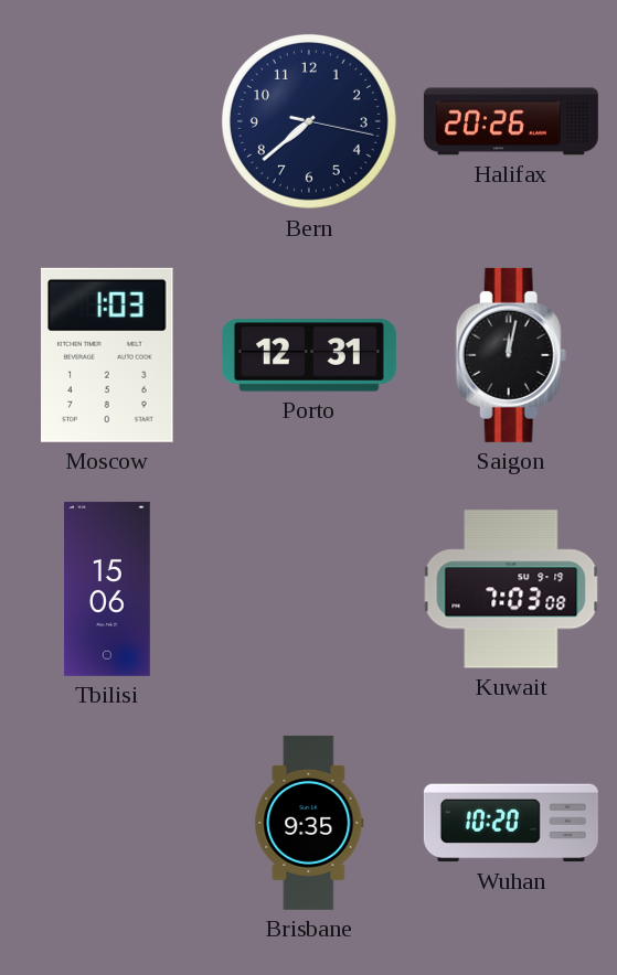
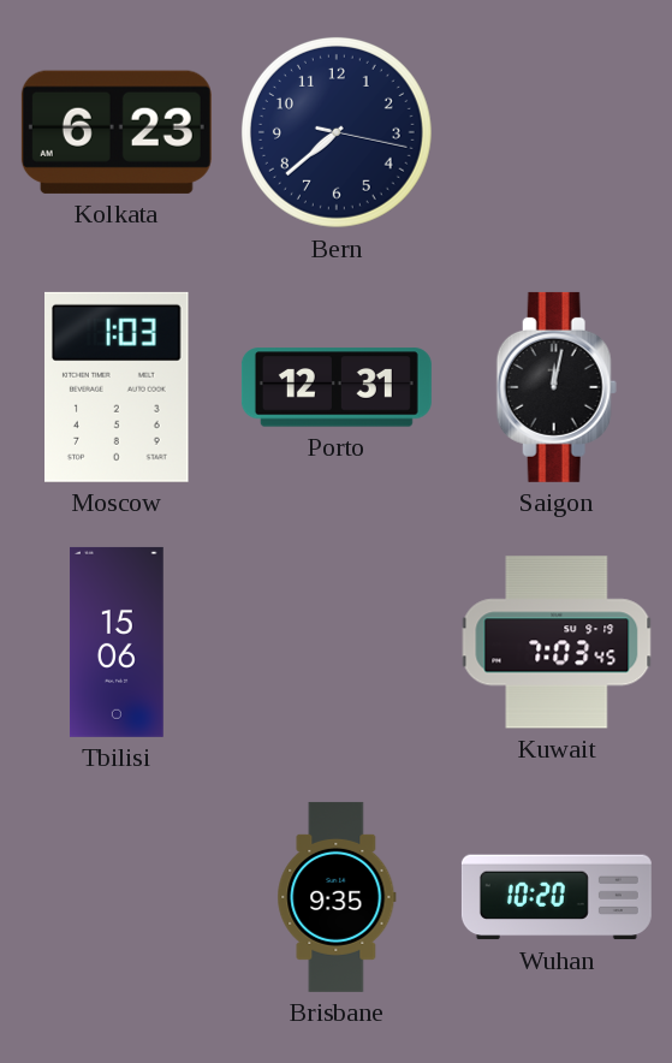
Kolkata: none -> 6:23
Halifax: 20:26 -> none
Kuwait: 7:03:08 -> 7:03:45
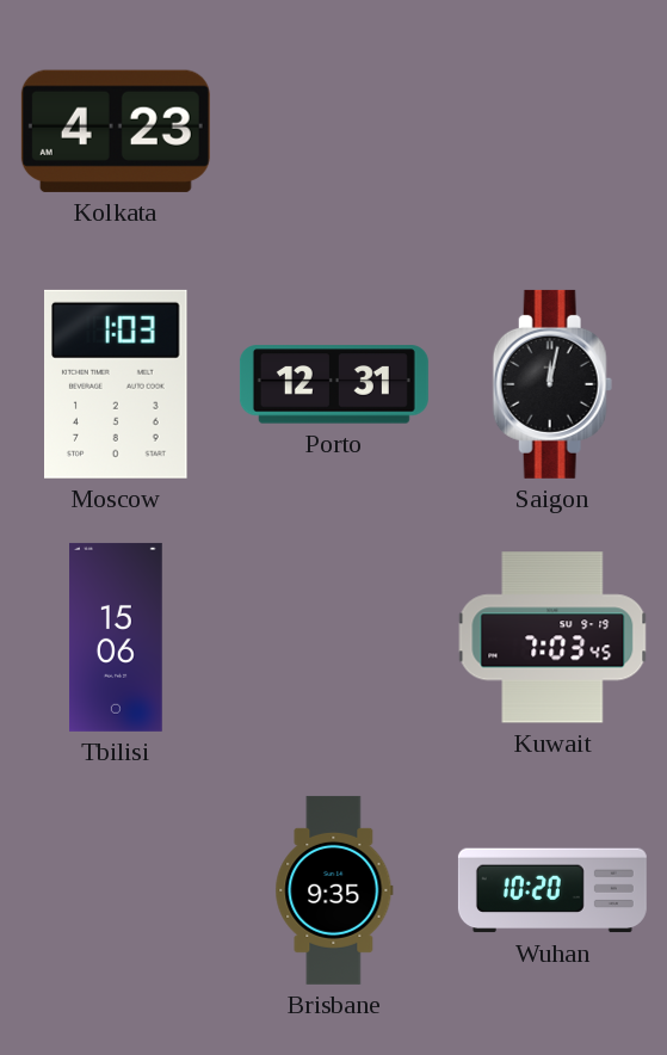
Kolkata: 6:23 -> 4:23
Bern: 7:38 -> none
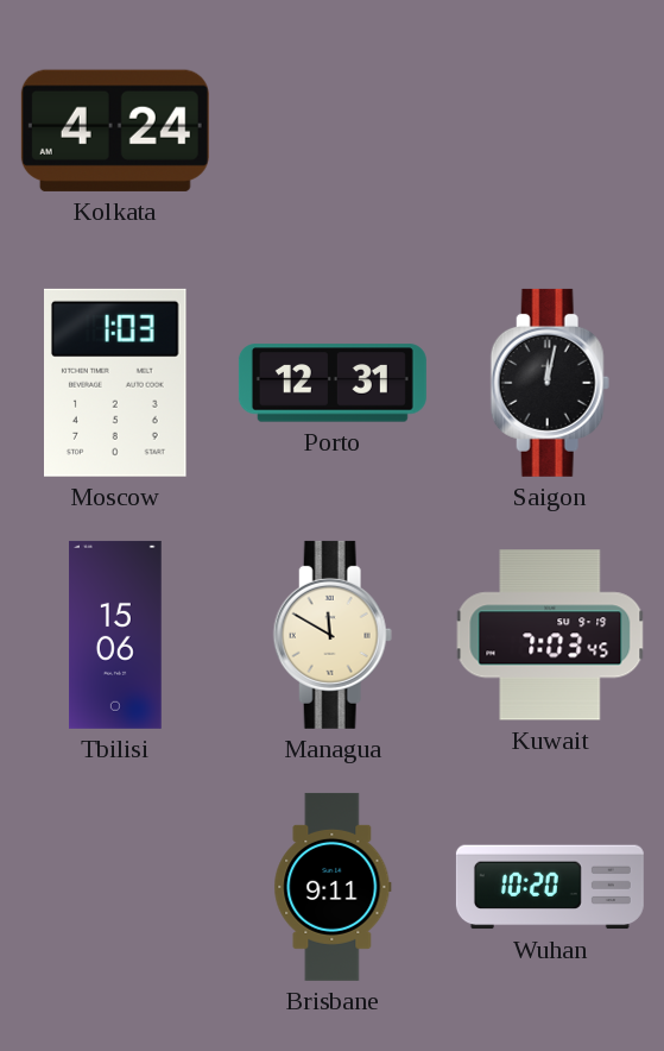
Kolkata: 4:23 -> 4:24
Managua: none -> 11:50
Brisbane: 9:35 -> 9:11
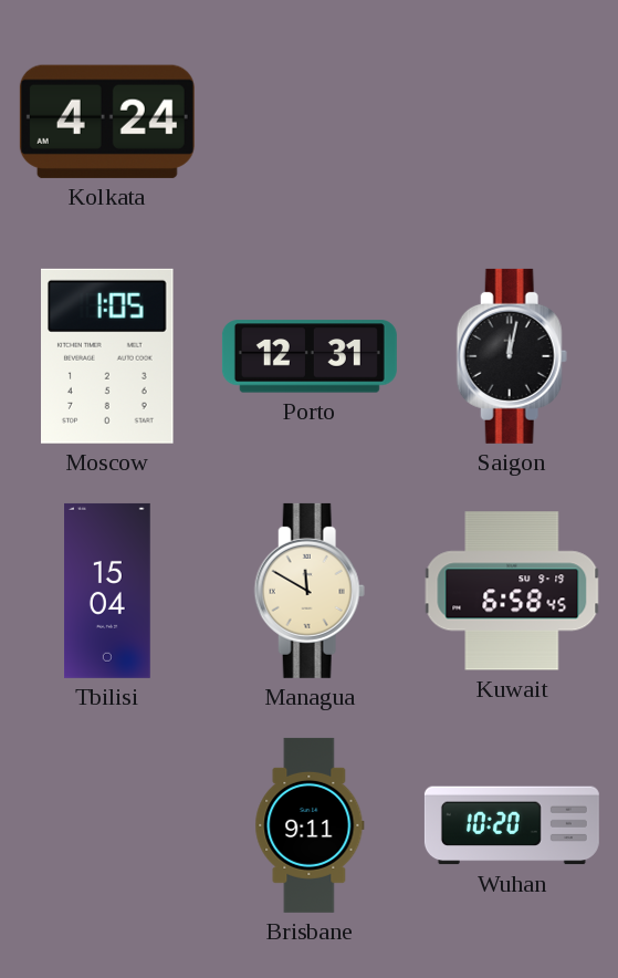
Moscow: 1:03 -> 1:05
Tbilisi: 15:06 -> 15:04
Kuwait: 7:03 -> 6:58
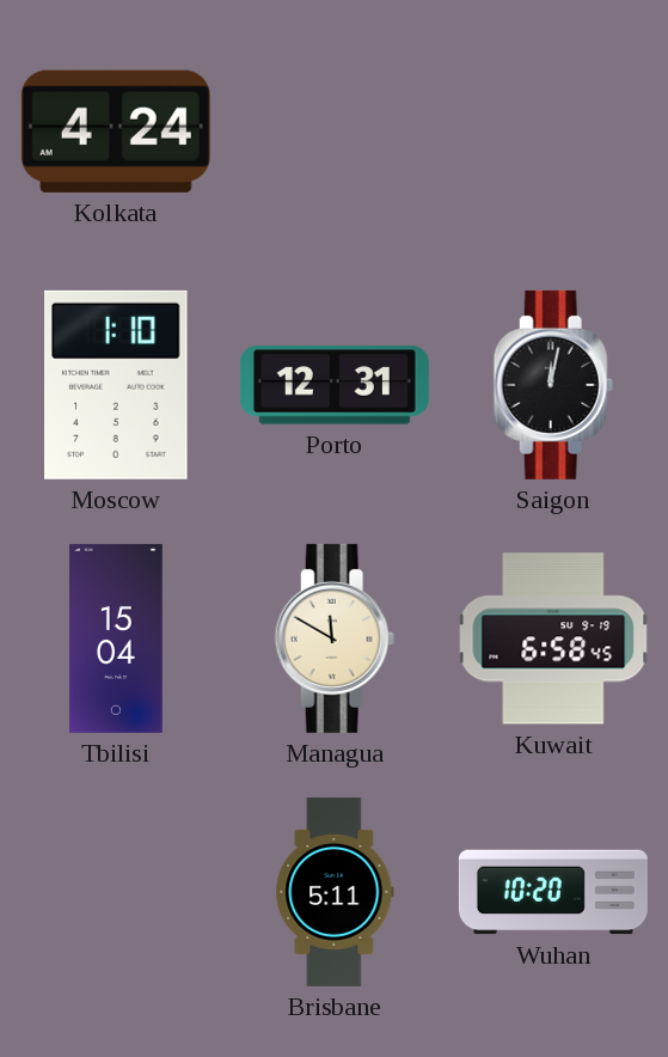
Moscow: 1:05 -> 1:10
Brisbane: 9:11 -> 5:11
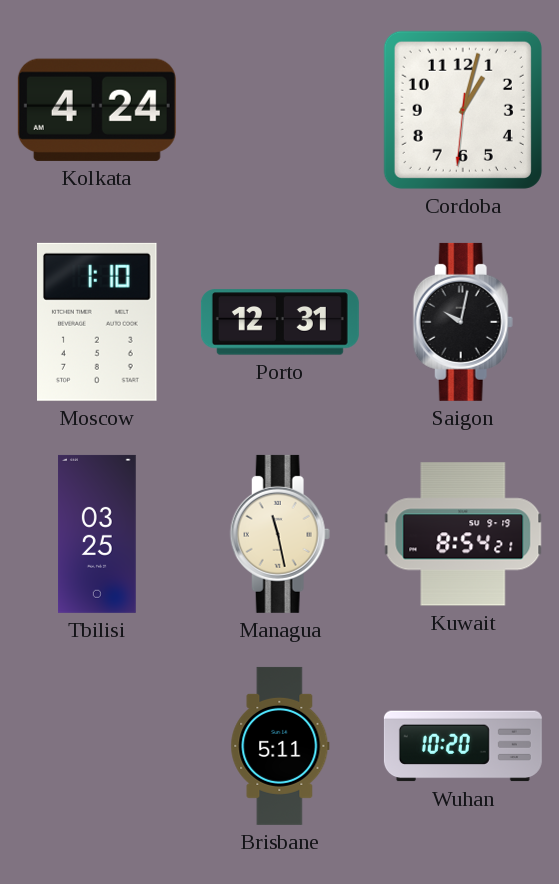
Cordoba: none -> 1:02
Saigon: 12:02 -> 10:02
Tbilisi: 15:04 -> 03:25
Managua: 11:50 -> 11:28
Kuwait: 6:58 -> 8:54
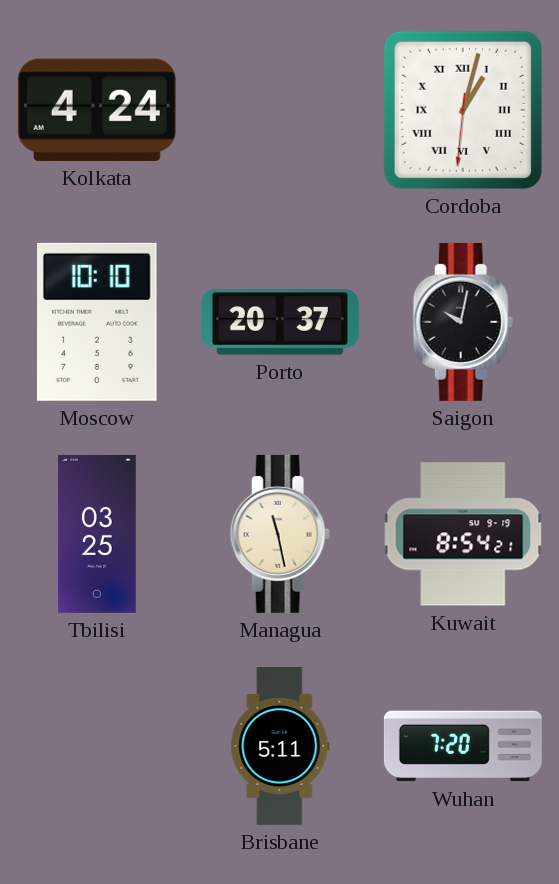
Cordoba numerals: Arabic -> Roman
Moscow: 1:10 -> 10:10
Porto: 12:31 -> 20:37
Wuhan: 10:20 -> 7:20
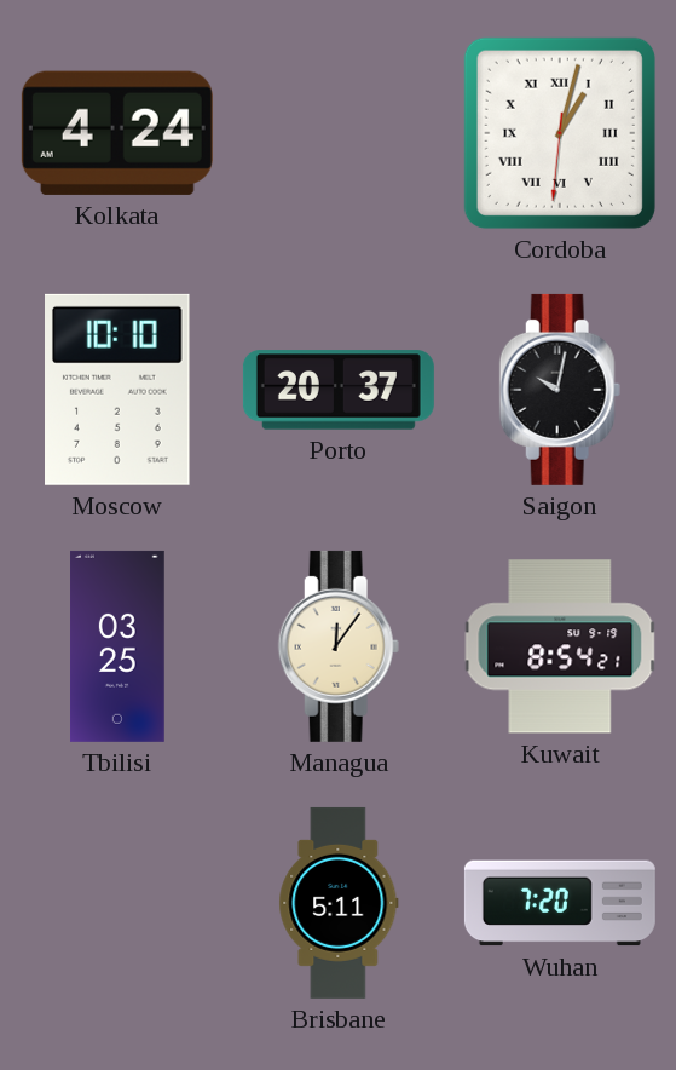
Managua: 11:28 -> 12:06
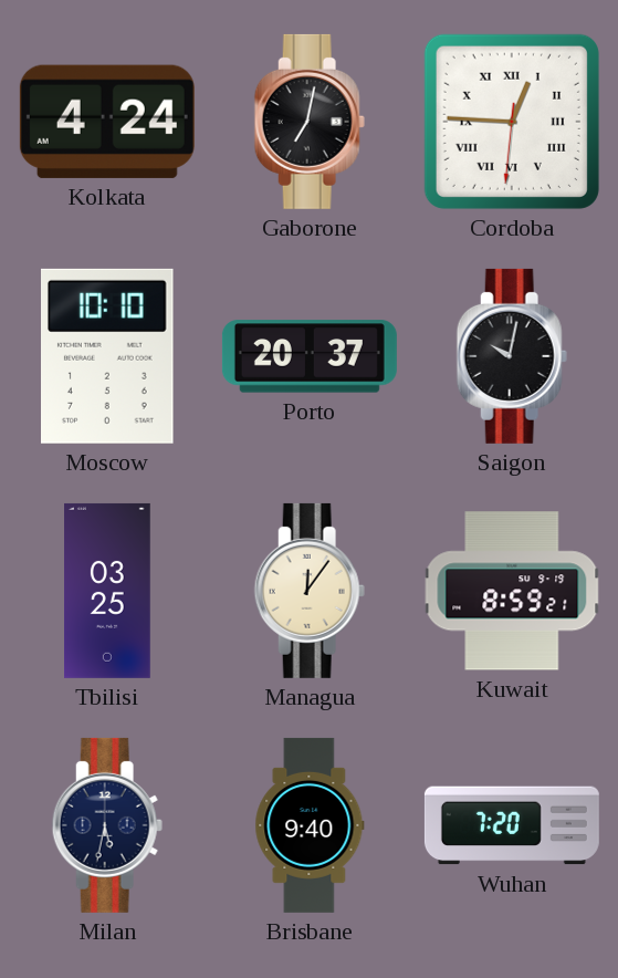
Gaborone: none -> 7:02
Cordoba: 1:02 -> 12:45
Kuwait: 8:54 -> 8:59
Milan: none -> 5:32
Brisbane: 5:11 -> 9:40
